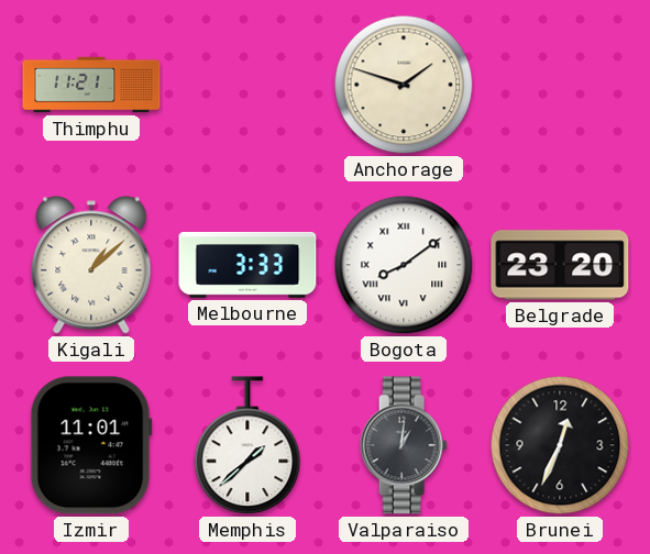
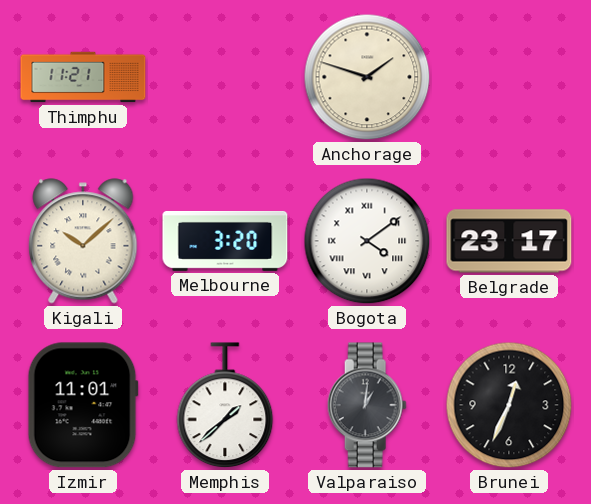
Kigali: 1:08 -> 10:08
Melbourne: 3:33 -> 3:20
Bogota: 8:09 -> 4:09
Belgrade: 23:20 -> 23:17
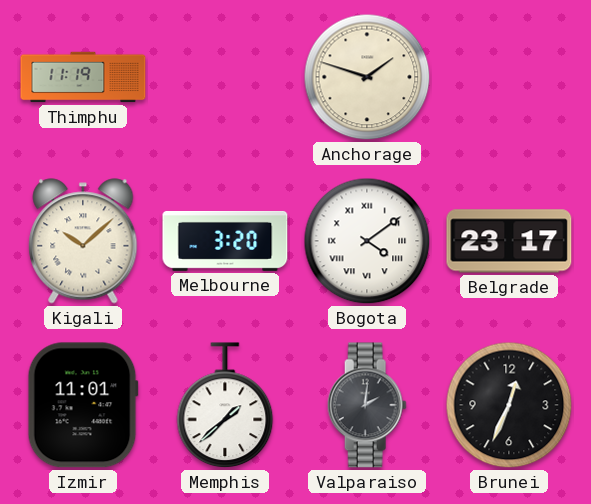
Thimphu: 11:21 -> 11:19
Valparaiso: 1:01 -> 2:01
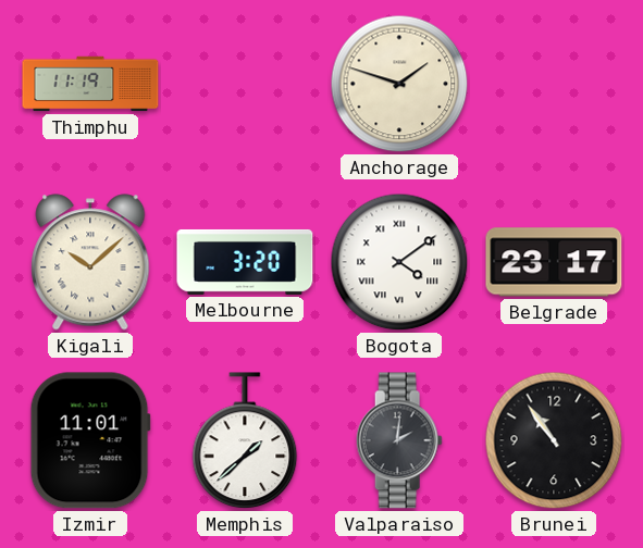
Brunei: 12:34 -> 10:54
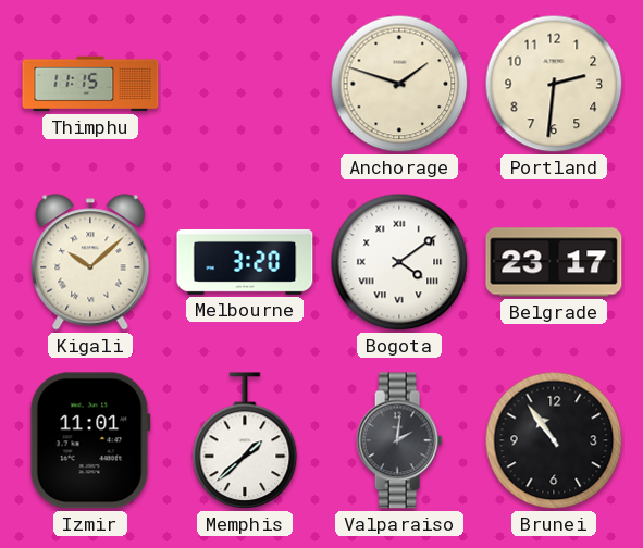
Thimphu: 11:19 -> 11:15
Portland: none -> 2:31
